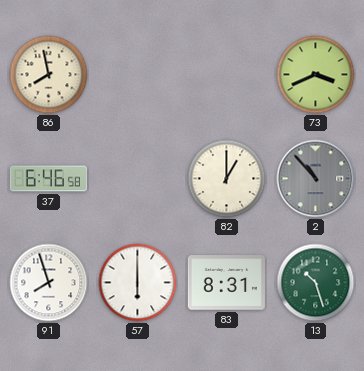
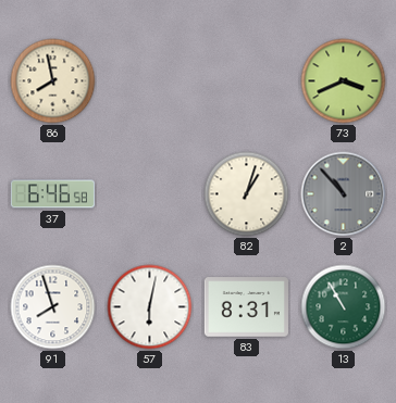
82: 1:00 -> 1:03
57: 6:00 -> 6:02
13: 10:27 -> 10:55
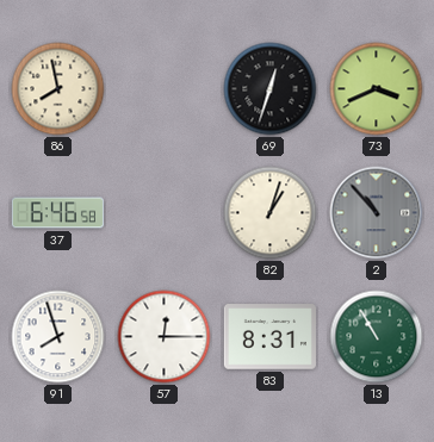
69: none -> 12:33
57: 6:02 -> 12:15
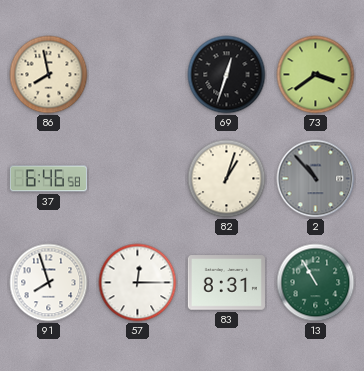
73: 3:41 -> 3:39
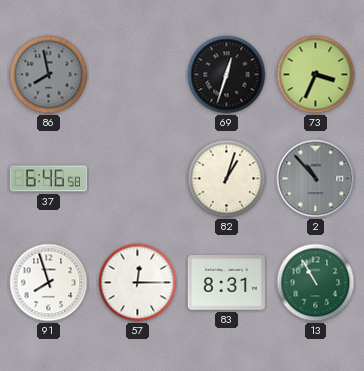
86 dial: cream -> grey
73: 3:39 -> 3:34
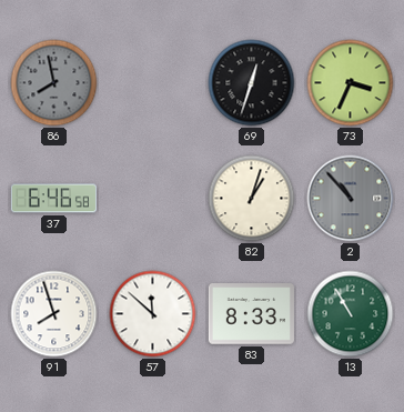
57: 12:15 -> 11:52
83: 8:31 -> 8:33
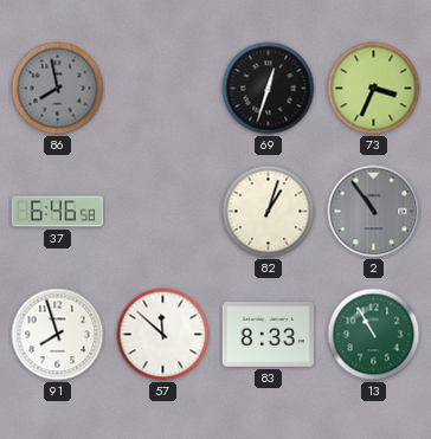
2: 10:53 -> 10:54
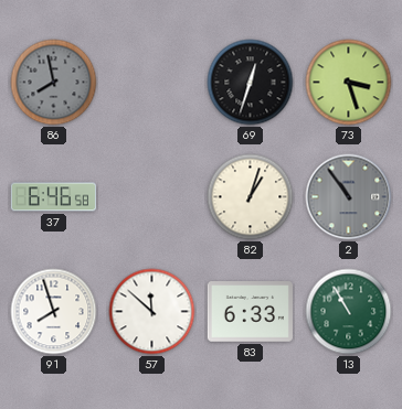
73: 3:34 -> 3:27
83: 8:33 -> 6:33
